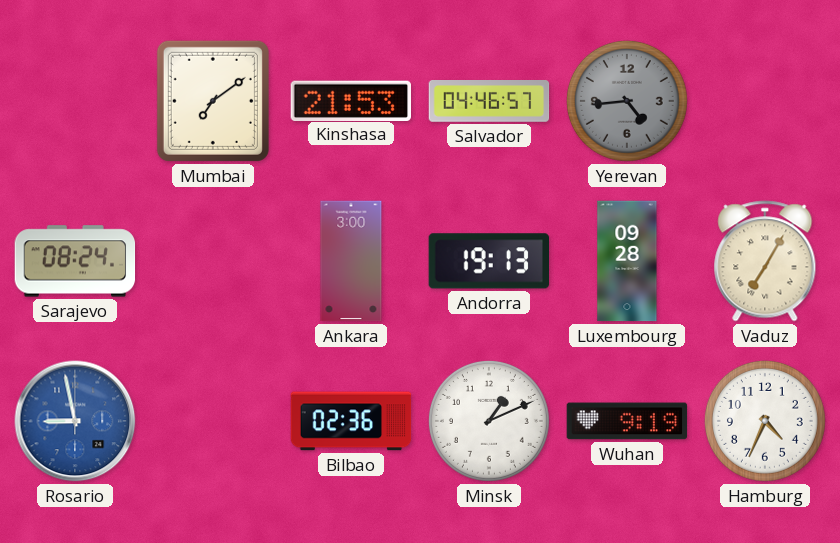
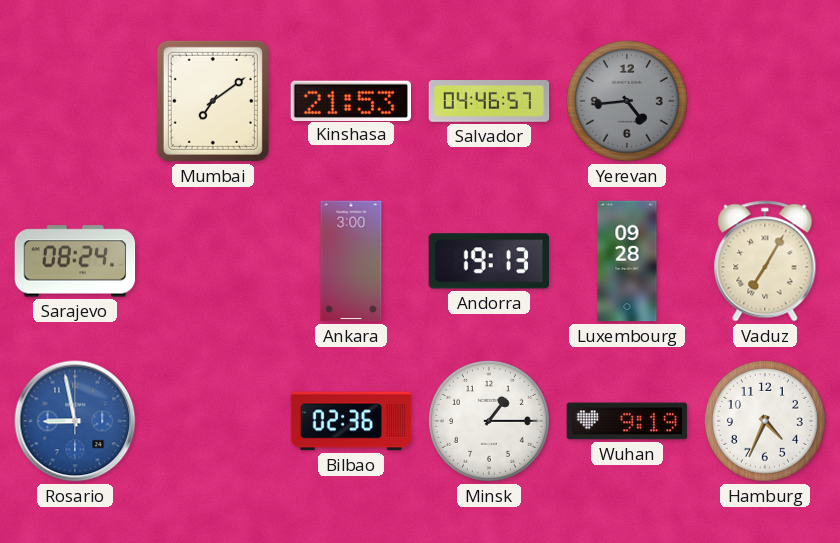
Minsk: 1:11 -> 1:15
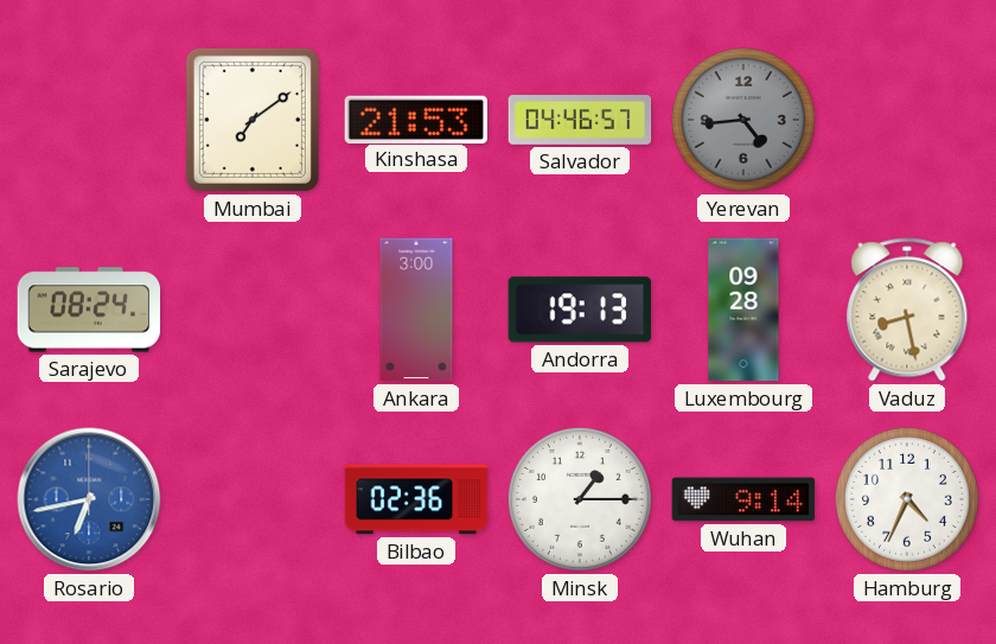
Vaduz: 7:05 -> 8:28
Rosario: 8:58 -> 6:43
Wuhan: 9:19 -> 9:14
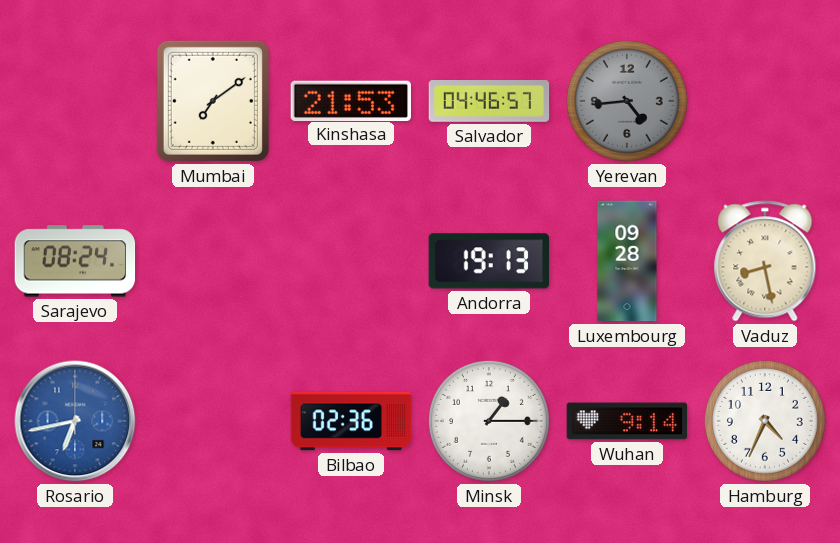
Ankara: 3:00 -> none
